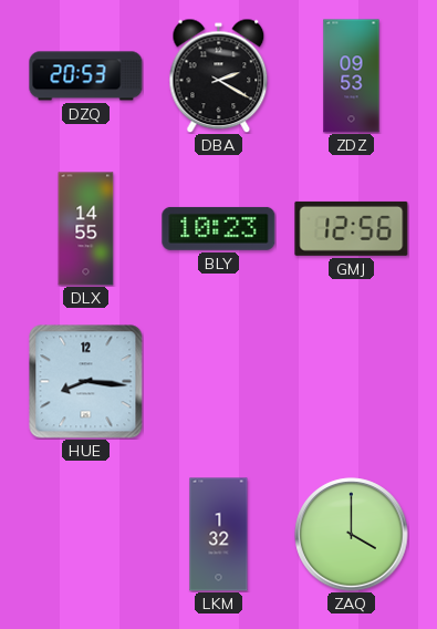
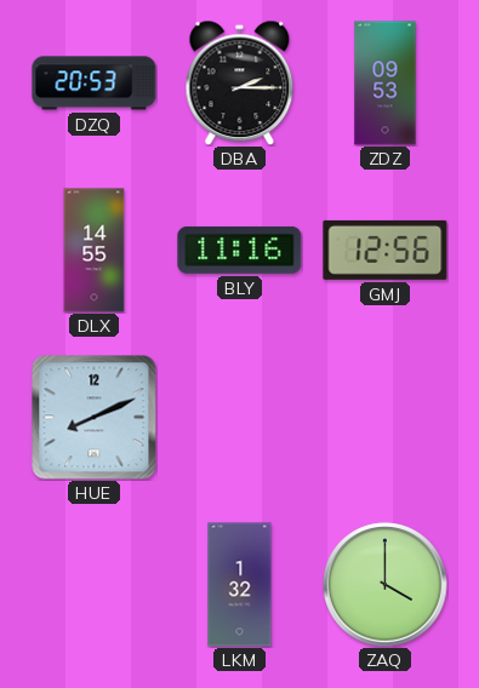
DBA: 2:20 -> 2:15
BLY: 10:23 -> 11:16
HUE: 8:16 -> 8:11
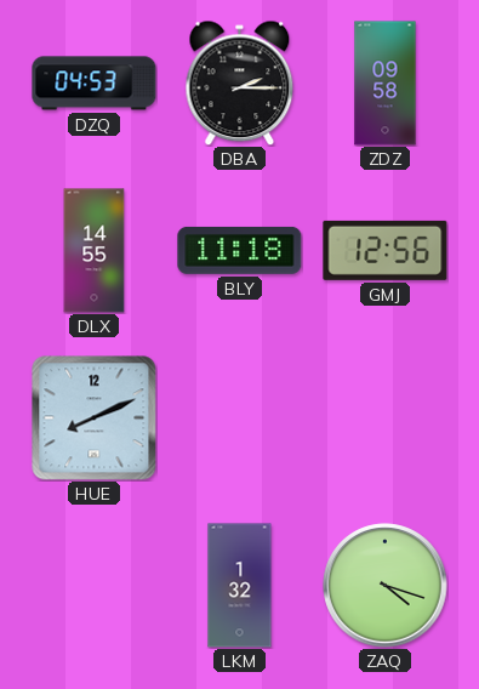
DZQ: 20:53 -> 04:53
ZDZ: 09:53 -> 09:58
BLY: 11:16 -> 11:18
ZAQ: 4:00 -> 4:18
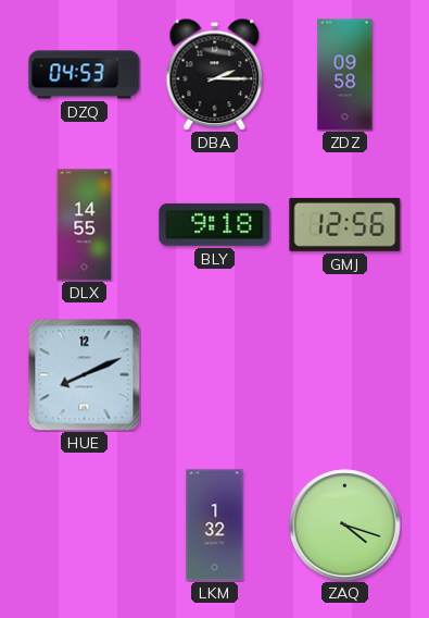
BLY: 11:18 -> 9:18
